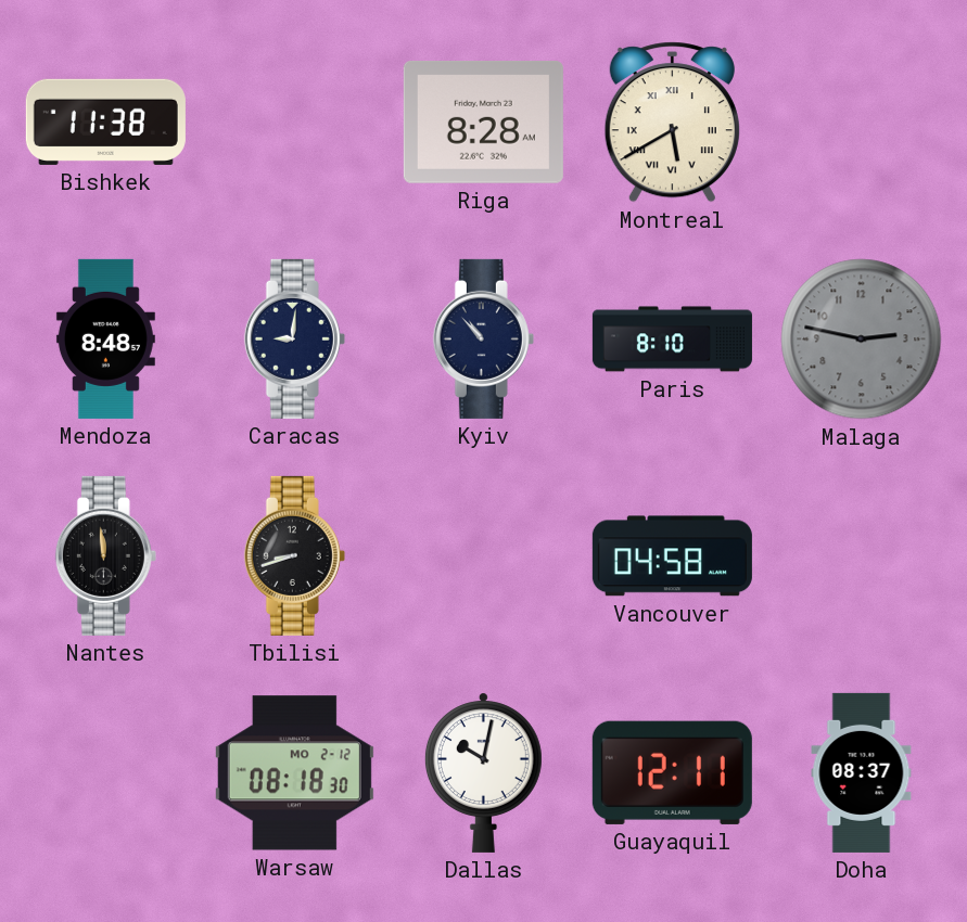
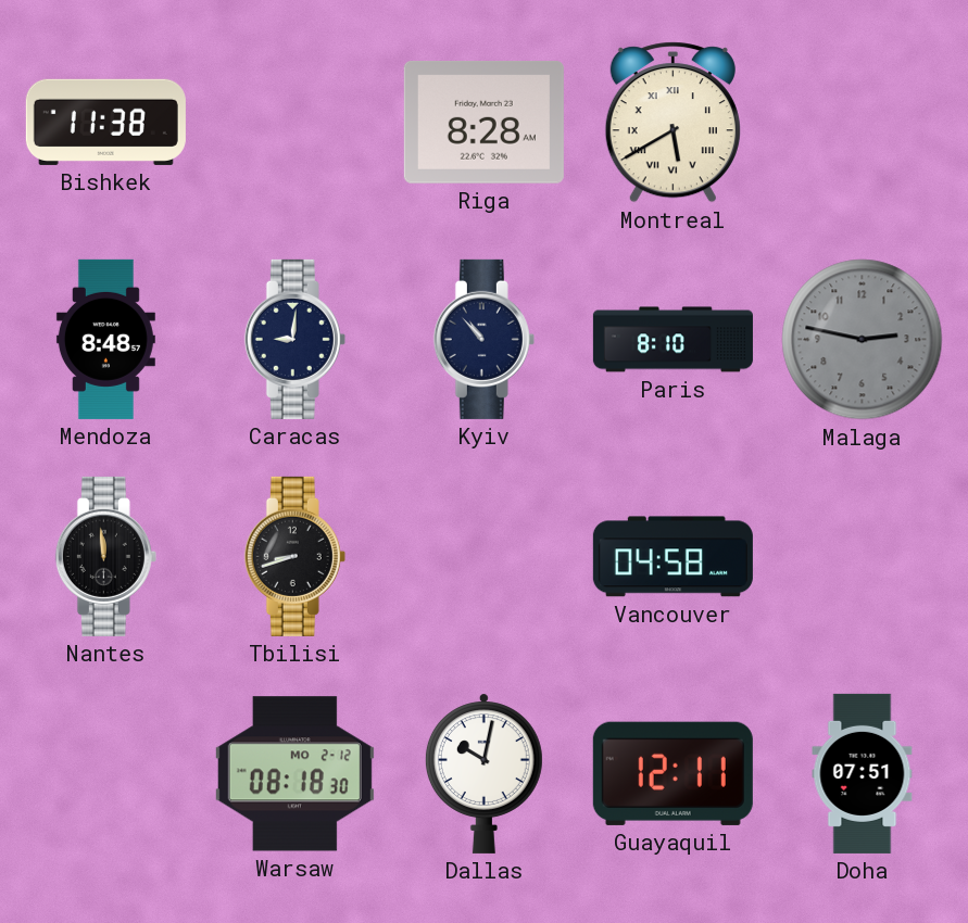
Doha: 08:37 -> 07:51
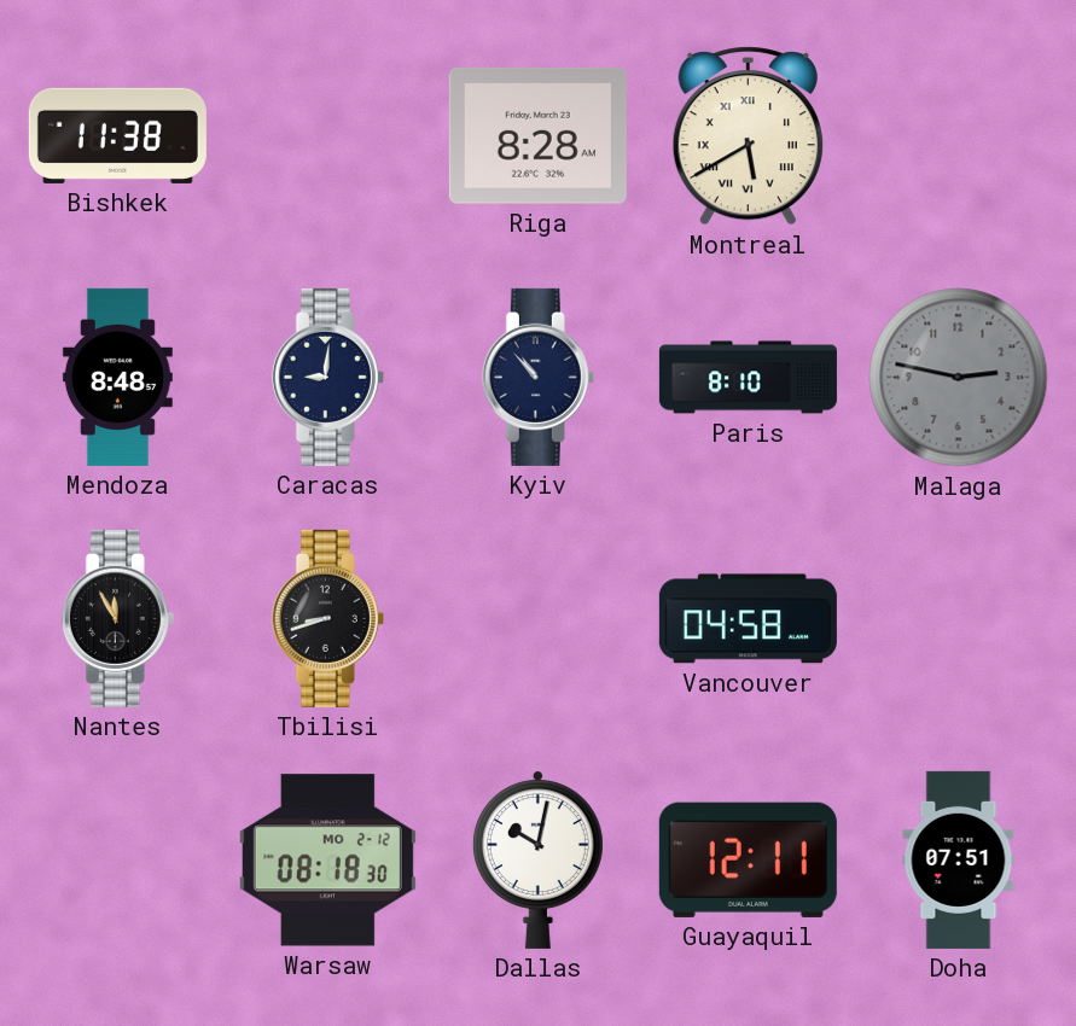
Nantes: 11:59 -> 11:55
